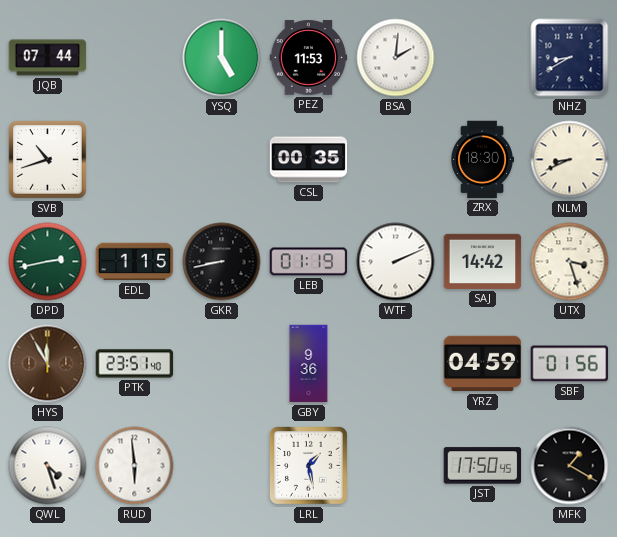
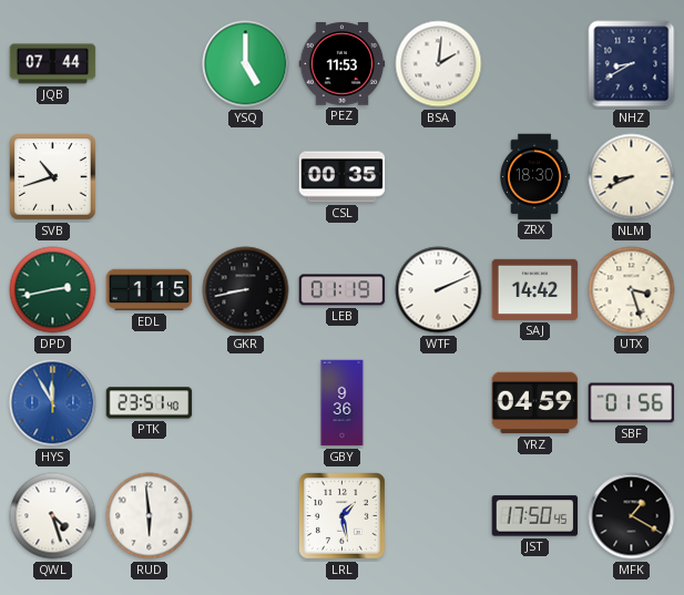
HYS dial: brown -> blue
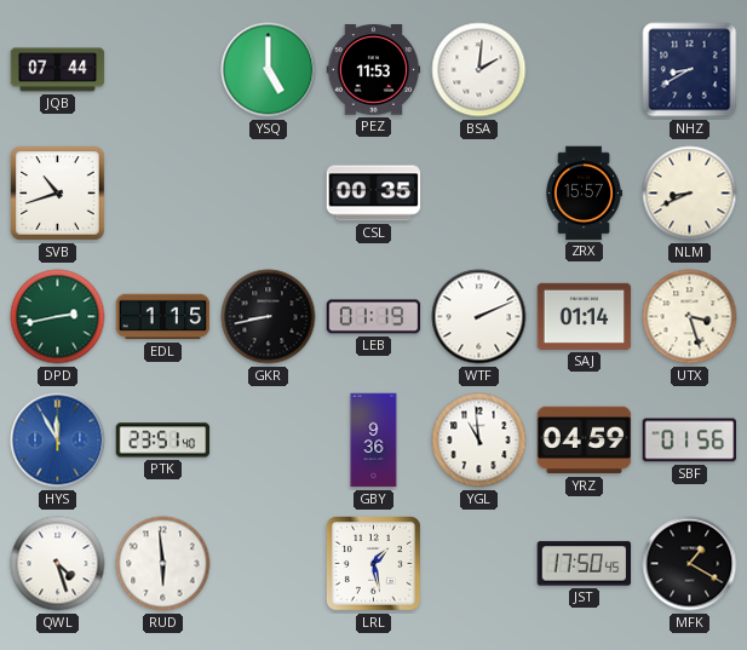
ZRX: 18:30 -> 15:57
SAJ: 14:42 -> 01:14
YGL: none -> 10:59
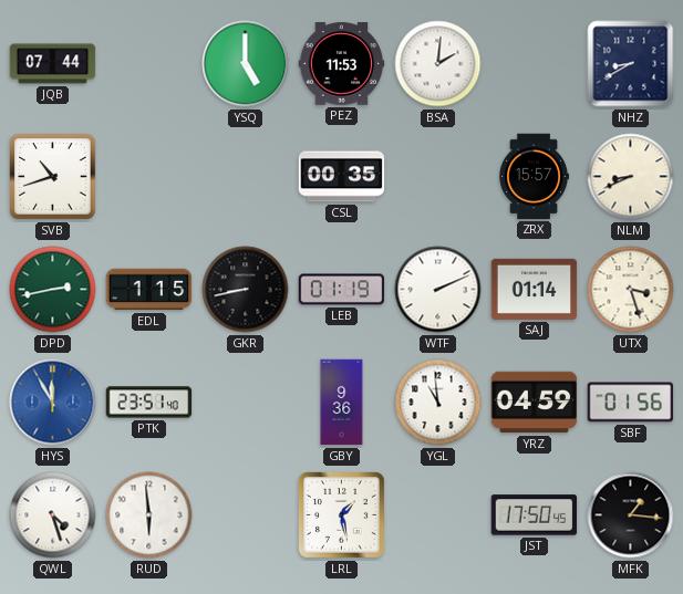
MFK: 1:20 -> 1:16
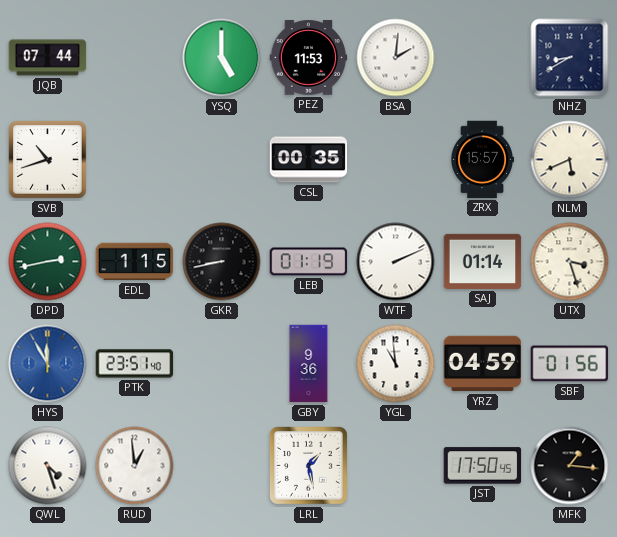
NLM: 8:41 -> 5:41
RUD: 5:59 -> 12:59
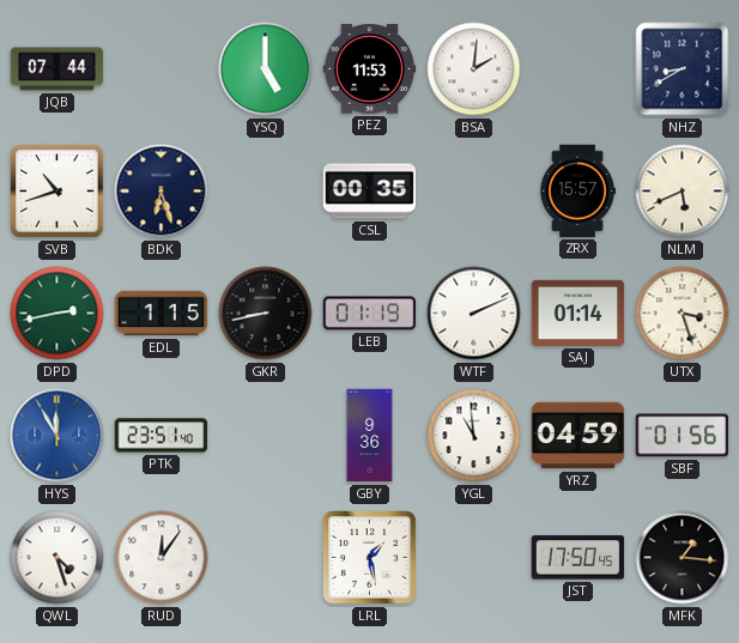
BDK: none -> 6:27
RUD: 12:59 -> 12:06
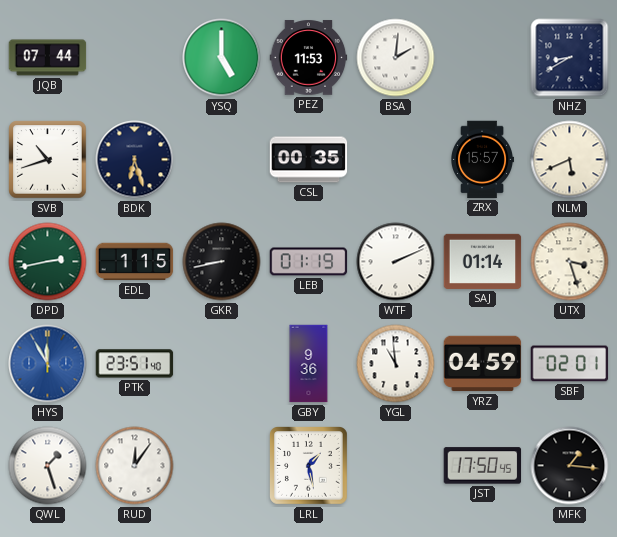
SBF: 01:56 -> 02:01
QWL: 4:27 -> 1:27
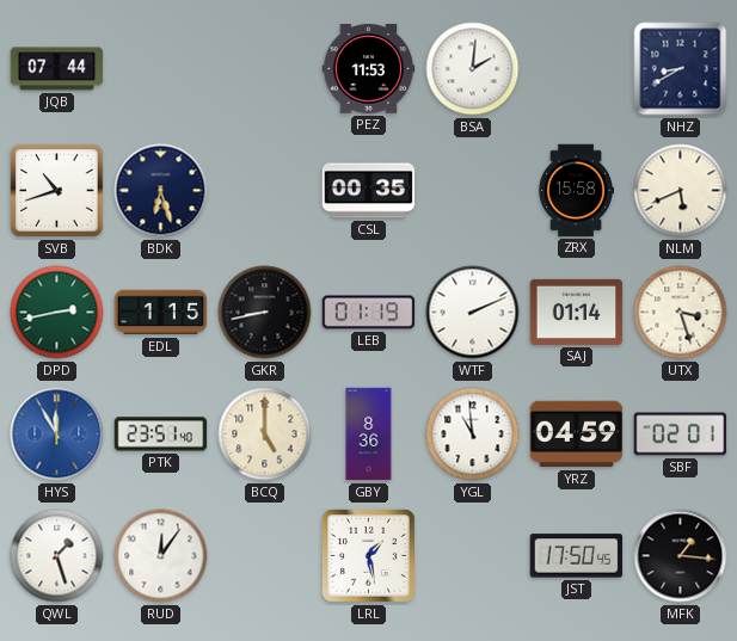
YSQ: 5:00 -> none
ZRX: 15:57 -> 15:58
BCQ: none -> 5:00
GBY: 9:36 -> 8:36
